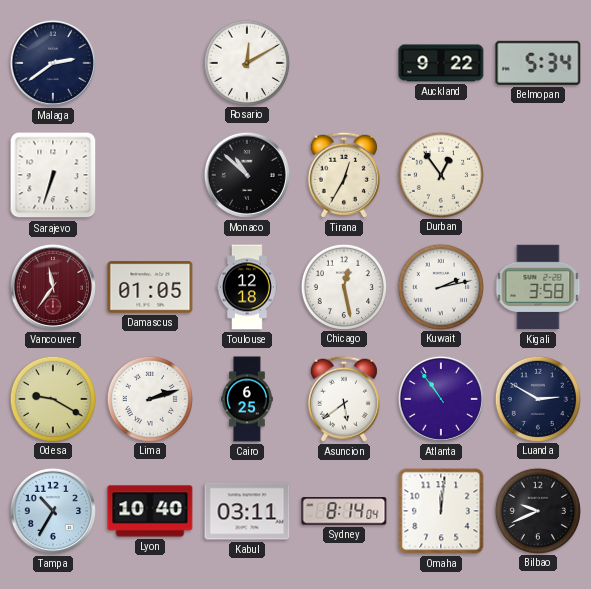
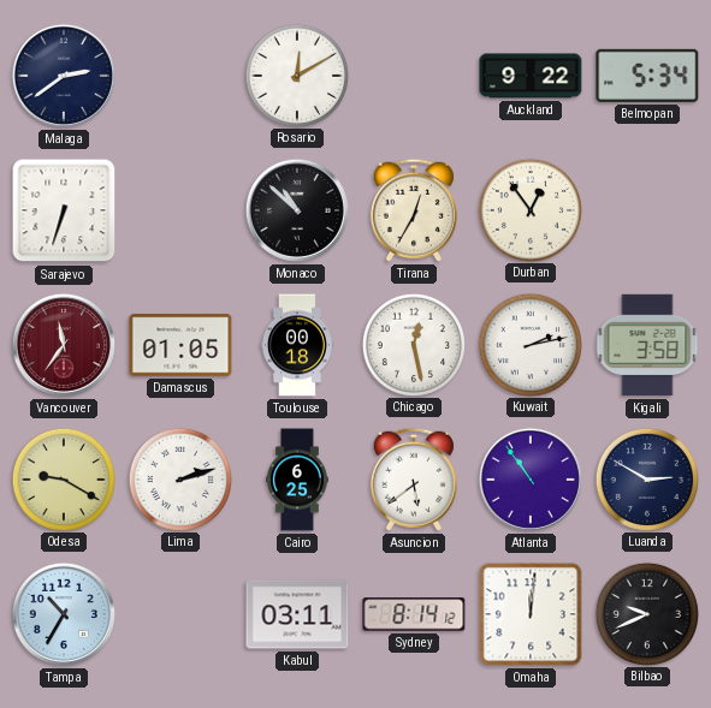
Toulouse: 12:18 -> 00:18
Lyon: 10:40 -> none
Sydney: 8:14:04 -> 8:14:12
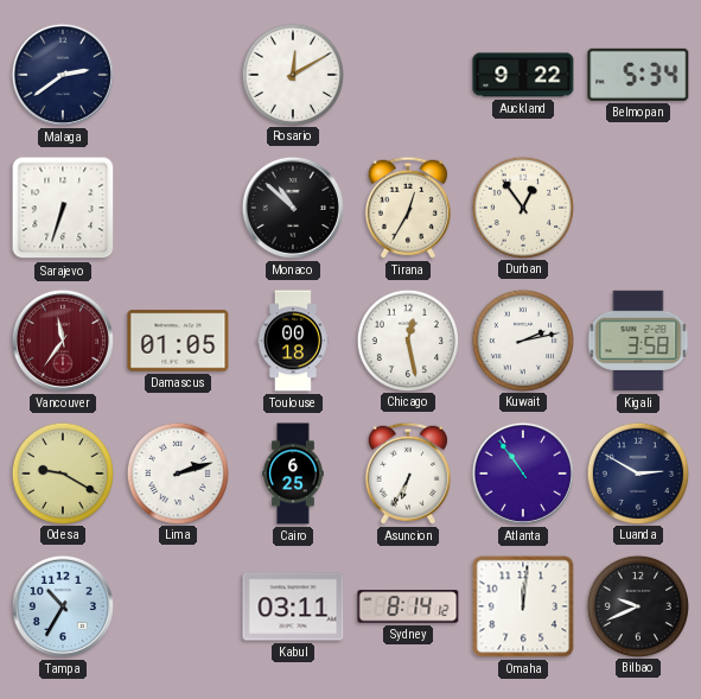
Asuncion: 5:39 -> 6:35
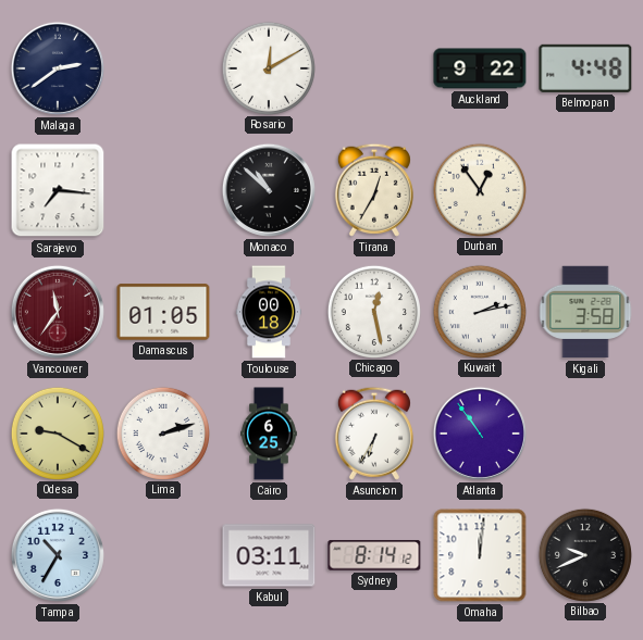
Belmopan: 5:34 -> 4:48
Sarajevo: 6:33 -> 7:16
Luanda: 2:50 -> none
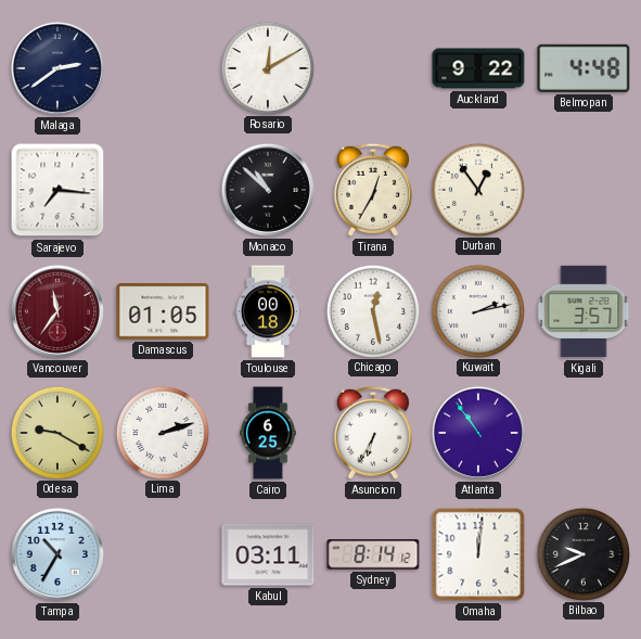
Kigali: 3:58 -> 3:57
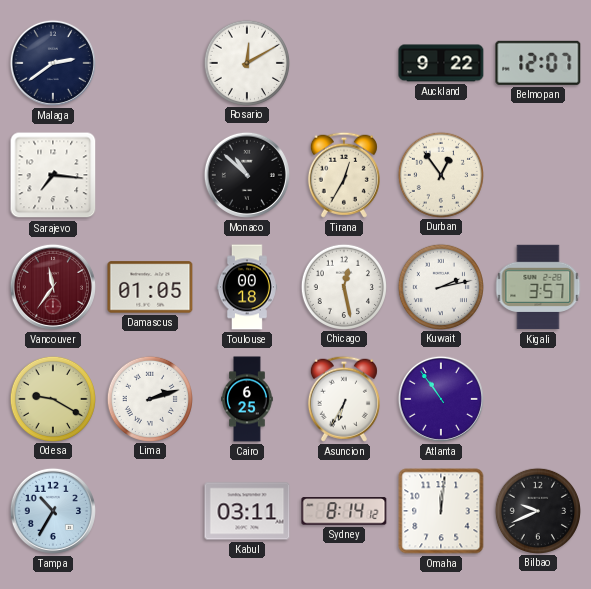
Belmopan: 4:48 -> 12:07
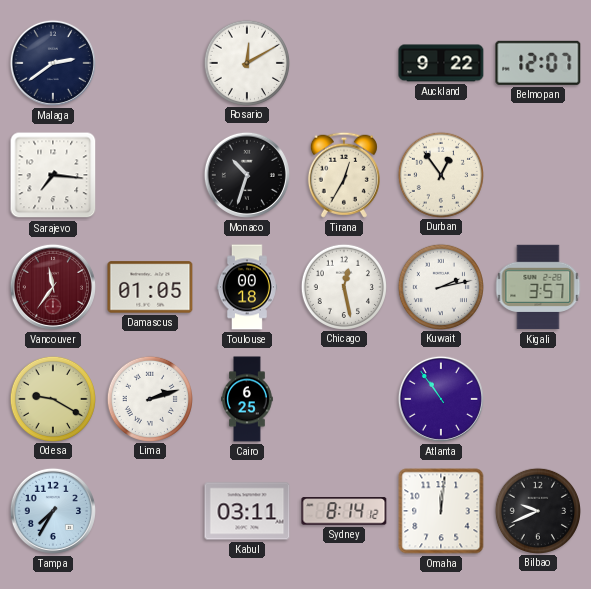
Monaco: 10:52 -> 10:33
Asuncion: 6:35 -> none
Tampa: 10:35 -> 7:35
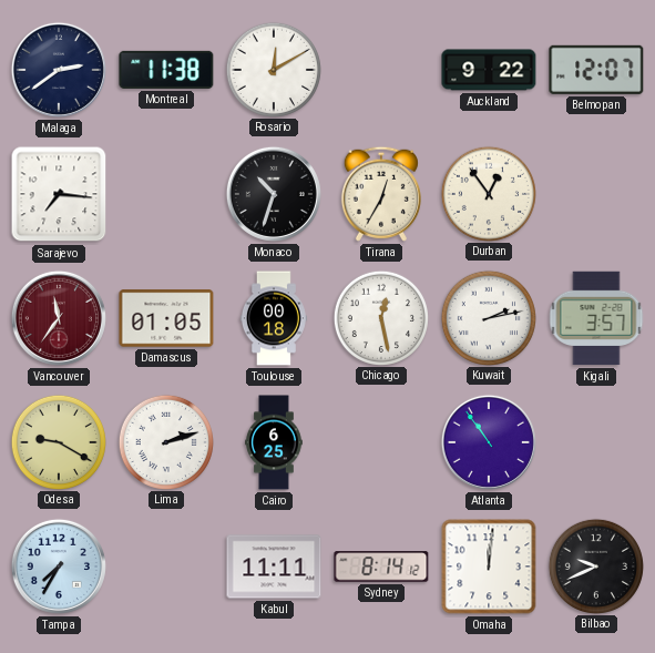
Montreal: none -> 11:38
Kabul: 03:11 -> 11:11
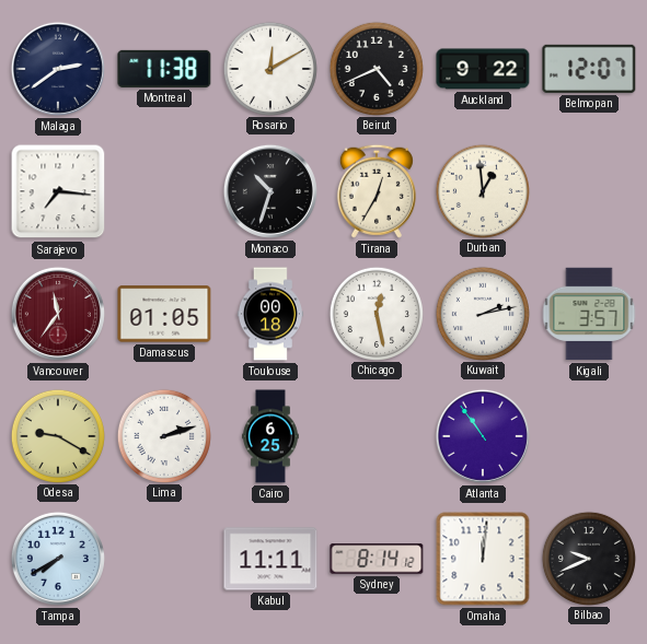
Beirut: none -> 4:41
Durban: 12:54 -> 12:59
Tampa: 7:35 -> 7:40
